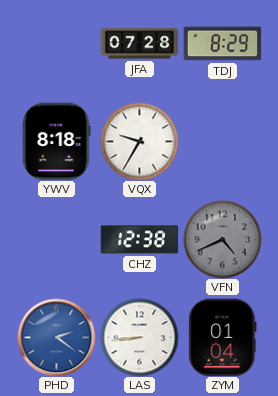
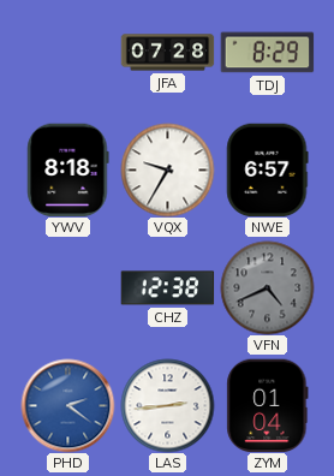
NWE: none -> 6:57
LAS: 8:44 -> 2:44
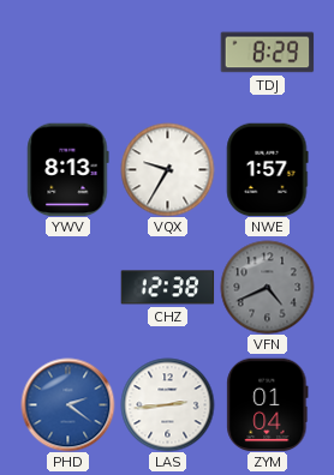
JFA: 07:28 -> none
YWV: 8:18 -> 8:13
NWE: 6:57 -> 1:57
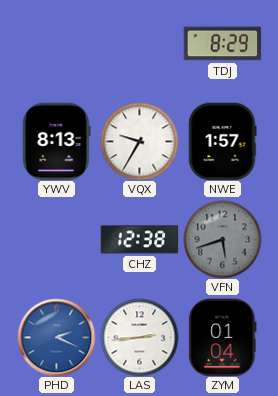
VFN: 4:41 -> 5:42
PHD: 2:21 -> 2:19
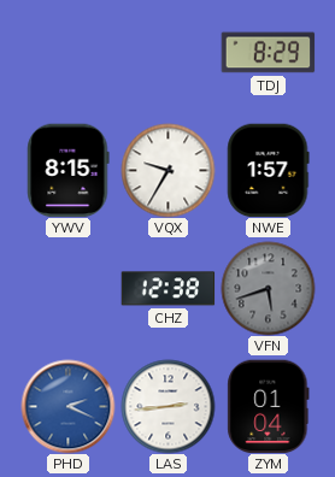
YWV: 8:13 -> 8:15
